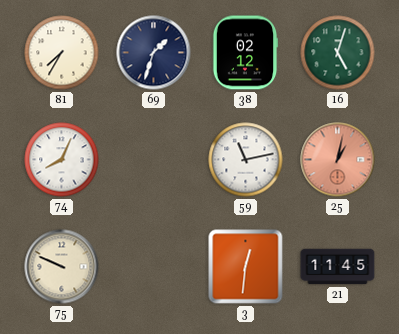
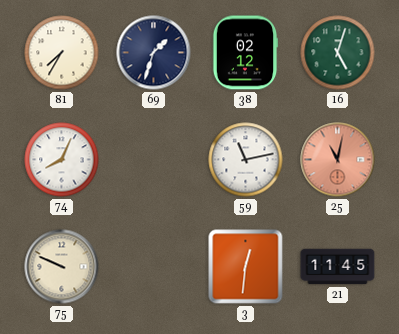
25: 1:02 -> 11:02
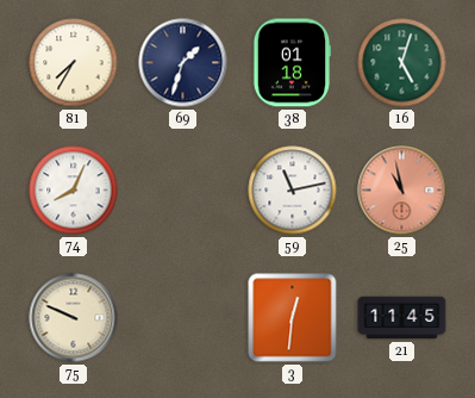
38: 02:12 -> 01:18
25: 11:02 -> 10:58
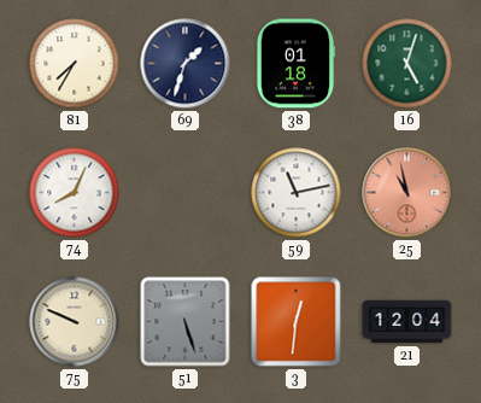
51: none -> 5:27
21: 11:45 -> 12:04
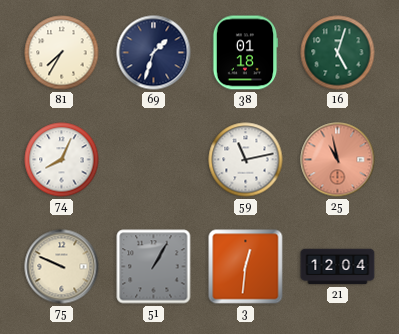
51: 5:27 -> 1:05
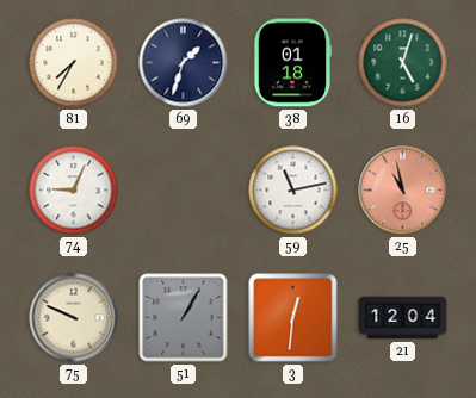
74: 8:04 -> 9:04
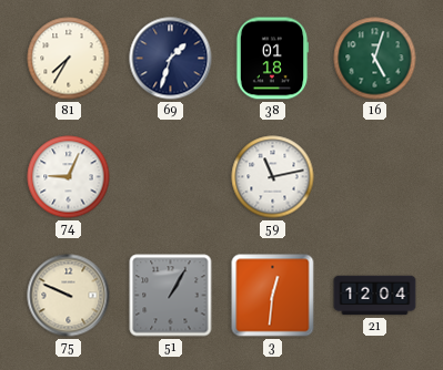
25: 10:58 -> none
